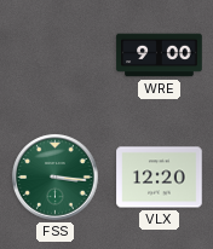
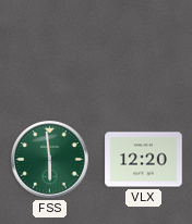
WRE: 9:00 -> none
FSS: 3:16 -> 5:59
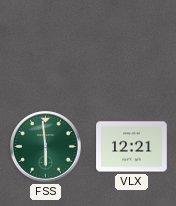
VLX: 12:20 -> 12:21
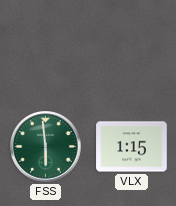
VLX: 12:21 -> 1:15
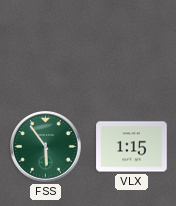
FSS: 5:59 -> 5:54
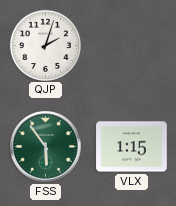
QJP: none -> 2:03
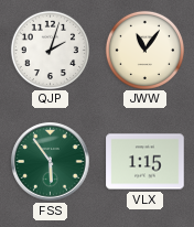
JWW: none -> 11:06
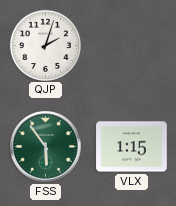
JWW: 11:06 -> none
